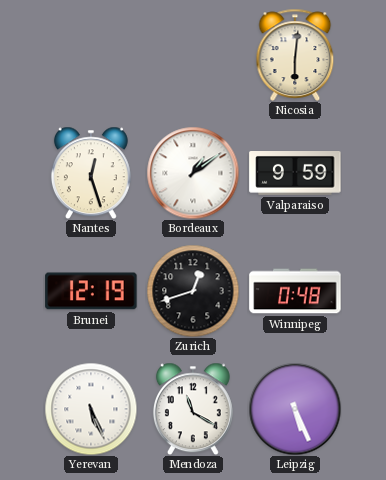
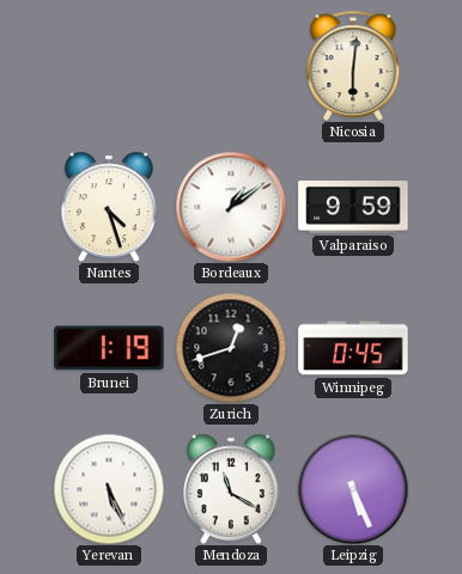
Nantes: 12:27 -> 4:27
Brunei: 12:19 -> 1:19
Winnipeg: 0:48 -> 0:45
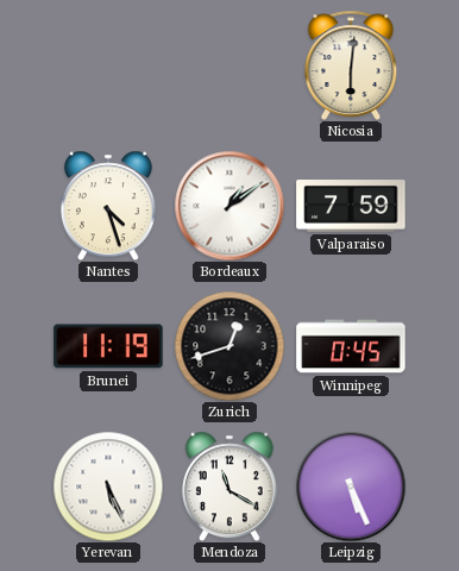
Valparaiso: 9:59 -> 7:59
Brunei: 1:19 -> 11:19
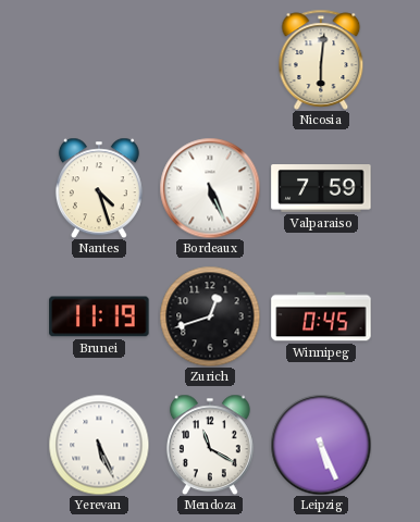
Bordeaux: 1:09 -> 5:26
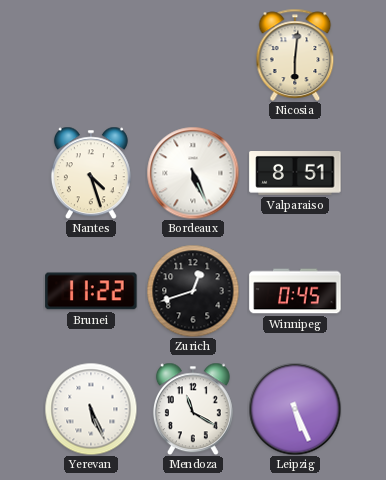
Valparaiso: 7:59 -> 8:51
Brunei: 11:19 -> 11:22
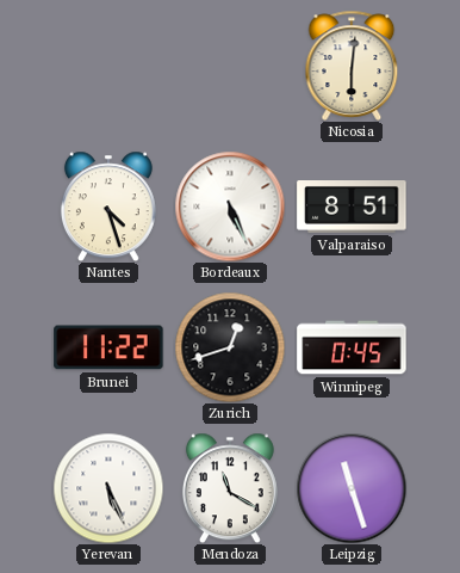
Leipzig: 5:26 -> 11:27
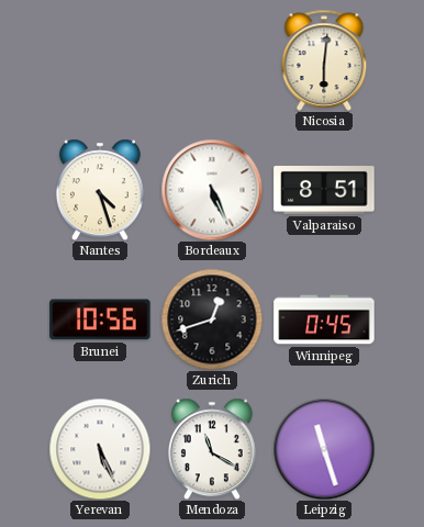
Brunei: 11:22 -> 10:56
